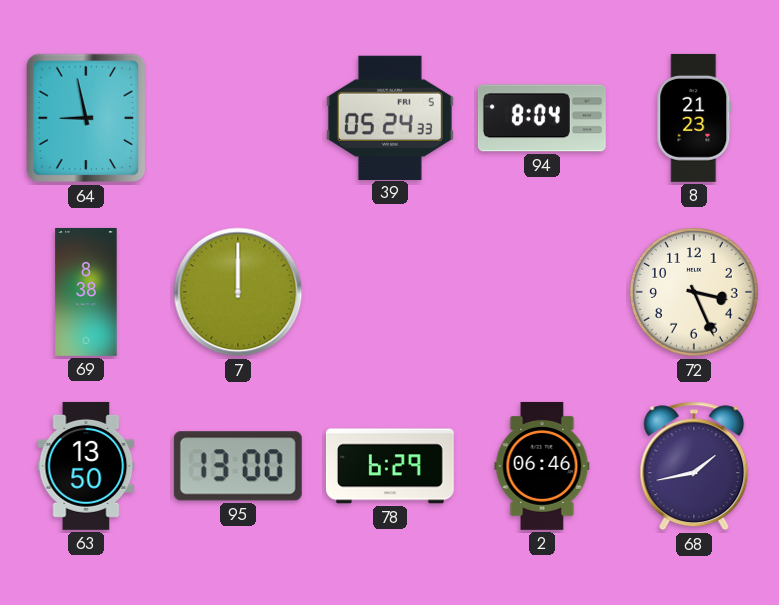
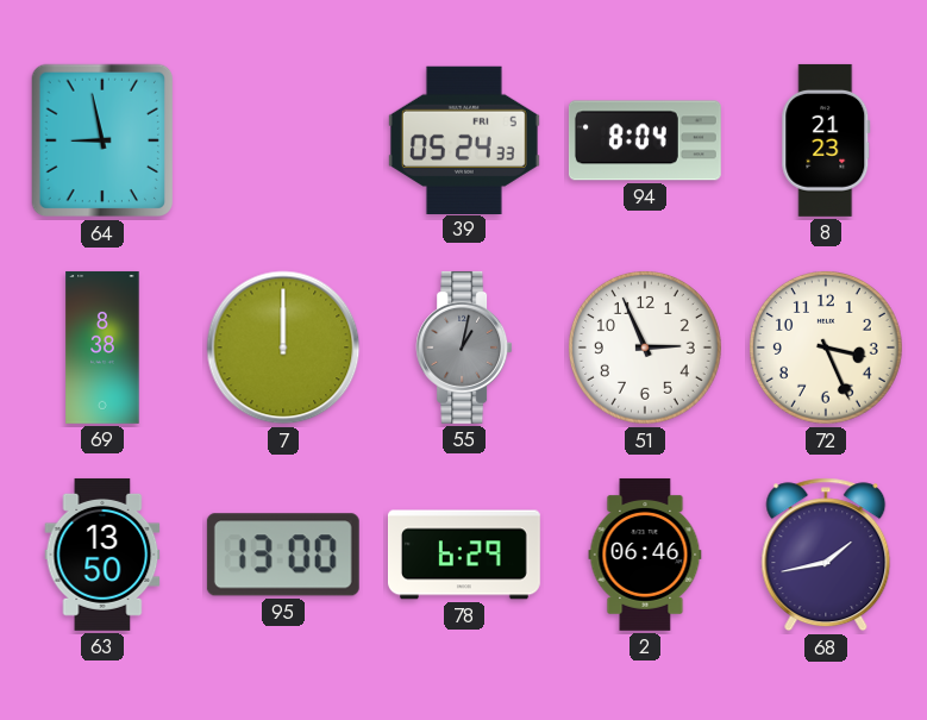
55: none -> 1:02
51: none -> 2:56
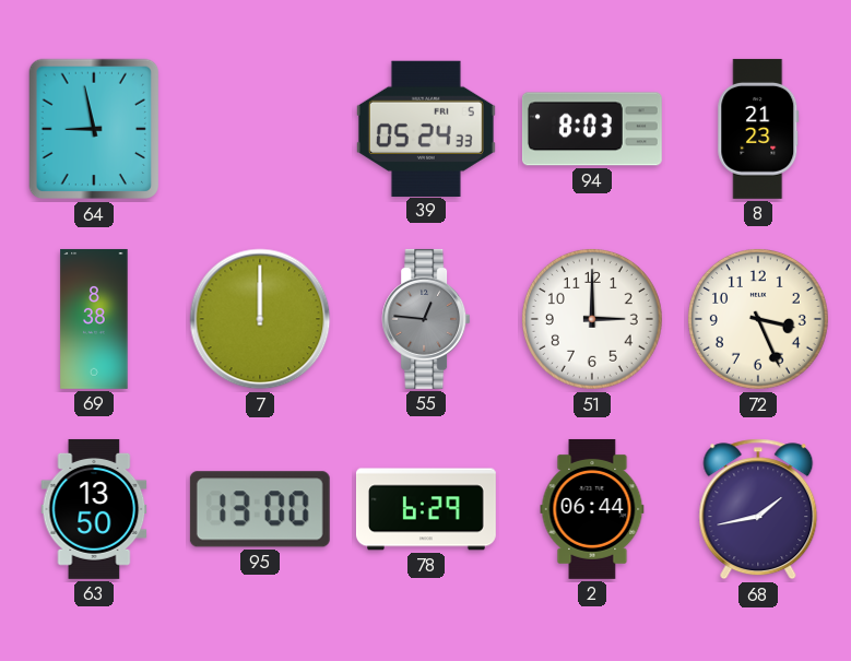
94: 8:04 -> 8:03
55: 1:02 -> 12:46
51: 2:56 -> 3:00
2: 06:46 -> 06:44
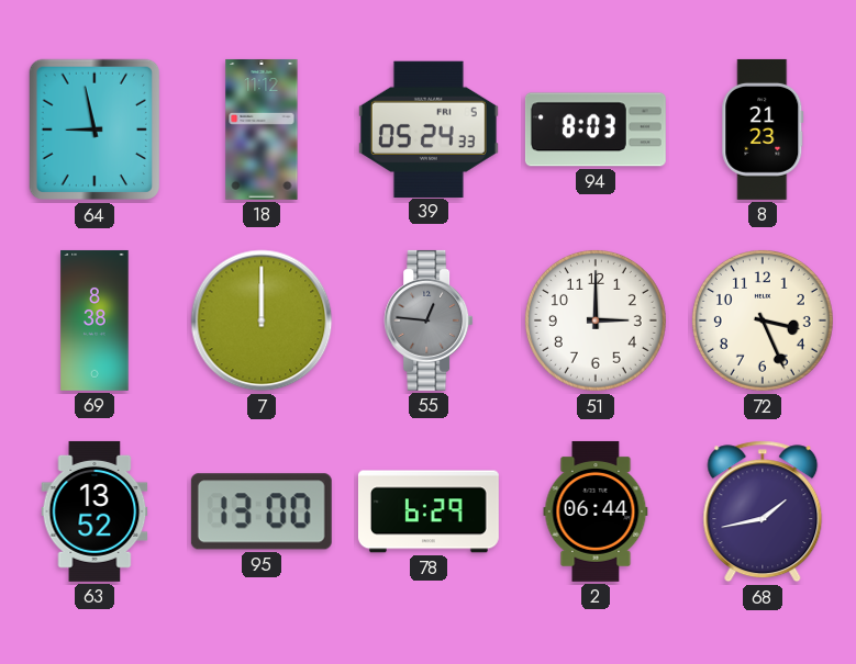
18: none -> 11:12
63: 13:50 -> 13:52
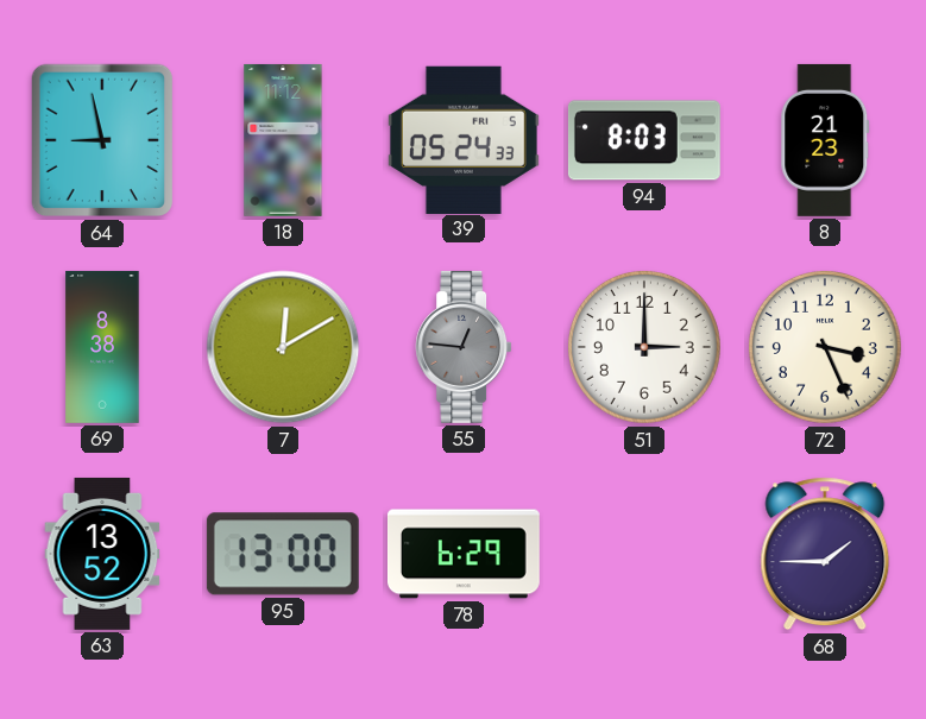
7: 12:00 -> 12:10
2: 06:44 -> none
68: 1:43 -> 1:45
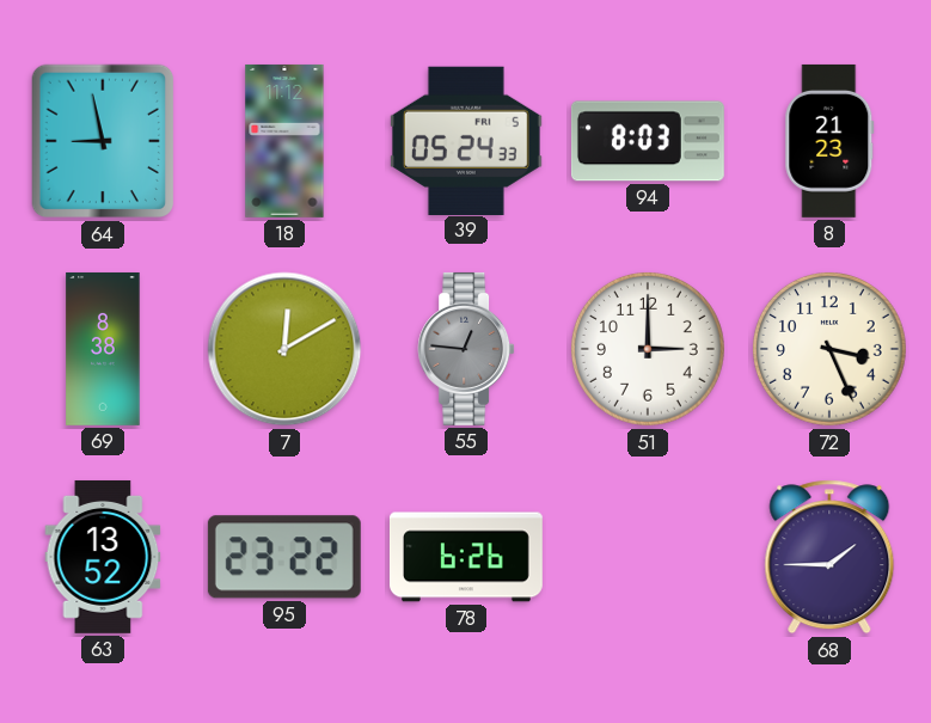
95: 13:00 -> 23:22
78: 6:29 -> 6:26
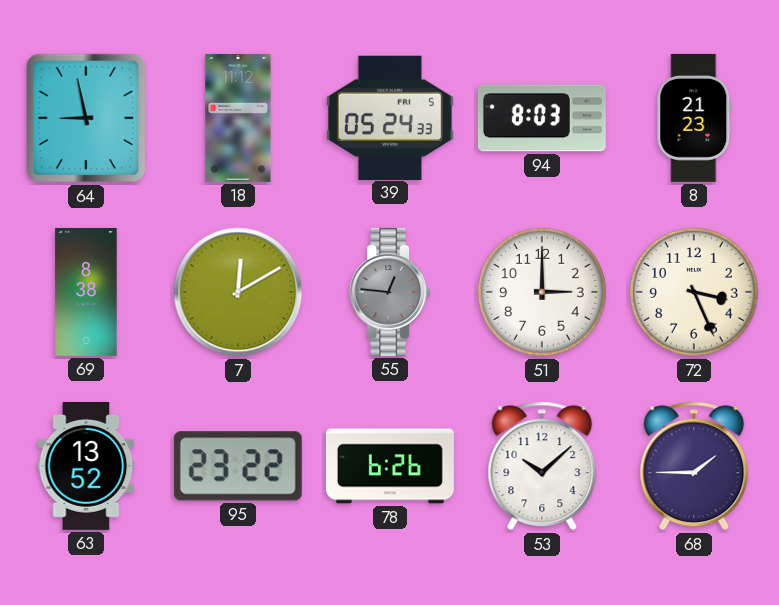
53: none -> 10:08
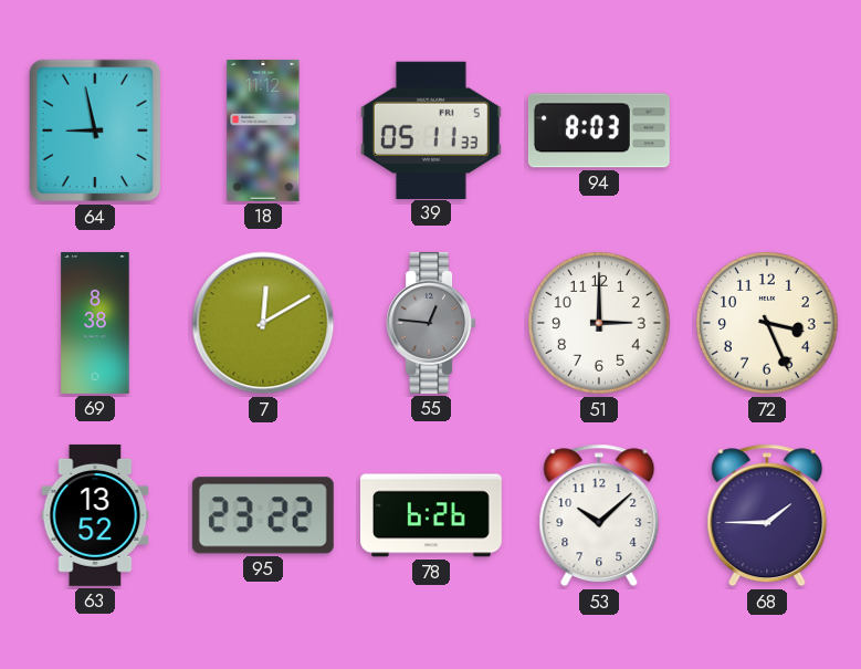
39: 05:24 -> 05:11
8: 21:23 -> none
